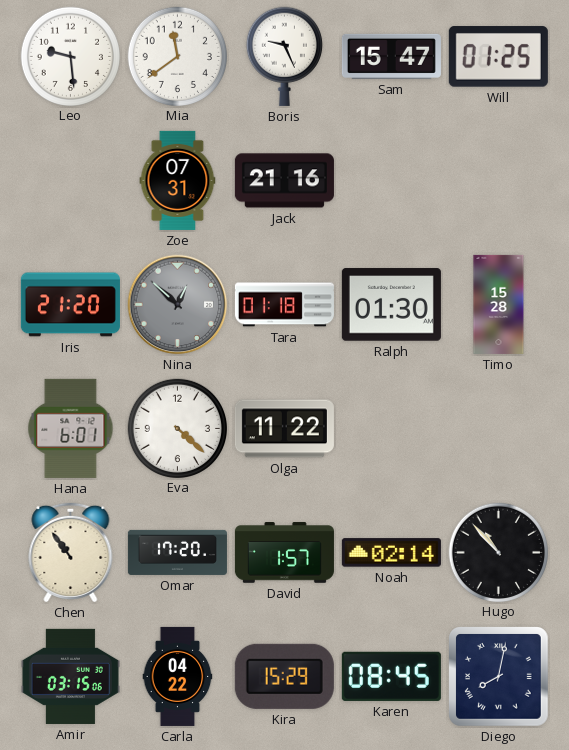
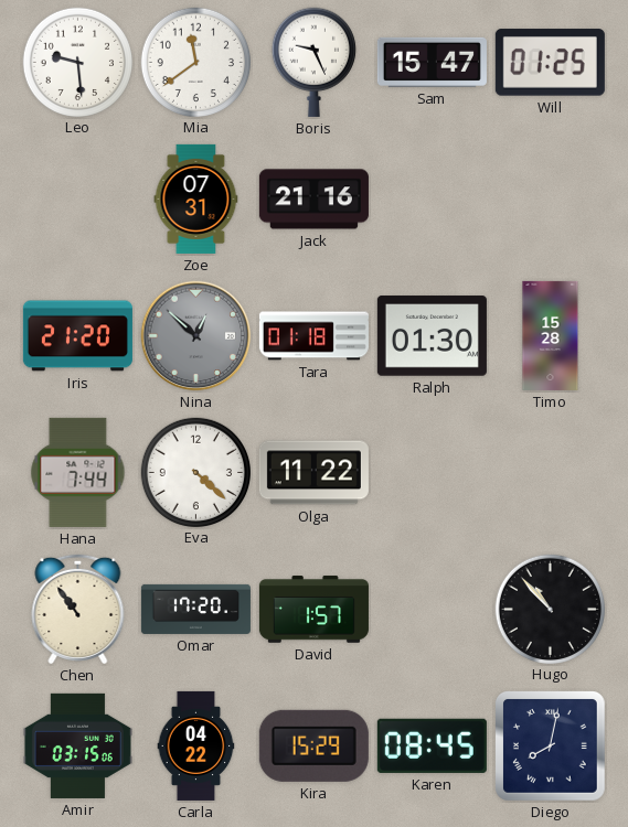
Hana: 6:01 -> 7:44
Noah: 02:14 -> none
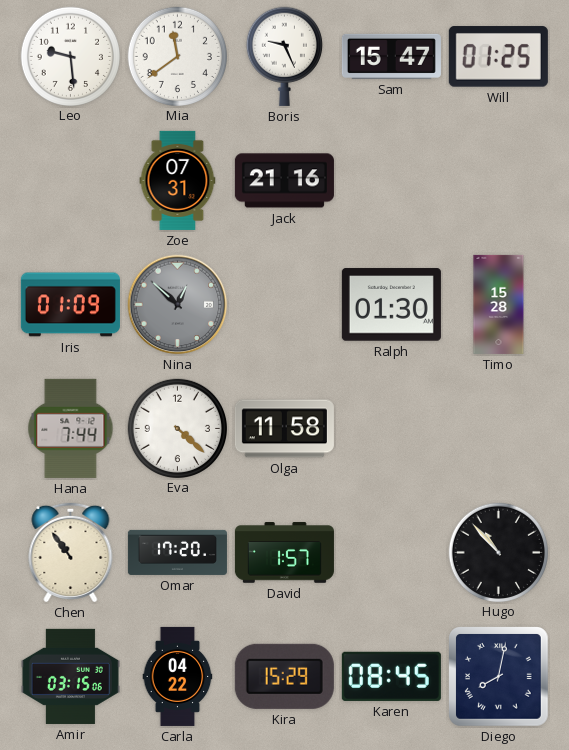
Iris: 21:20 -> 01:09
Tara: 01:18 -> none
Olga: 11:22 -> 11:58
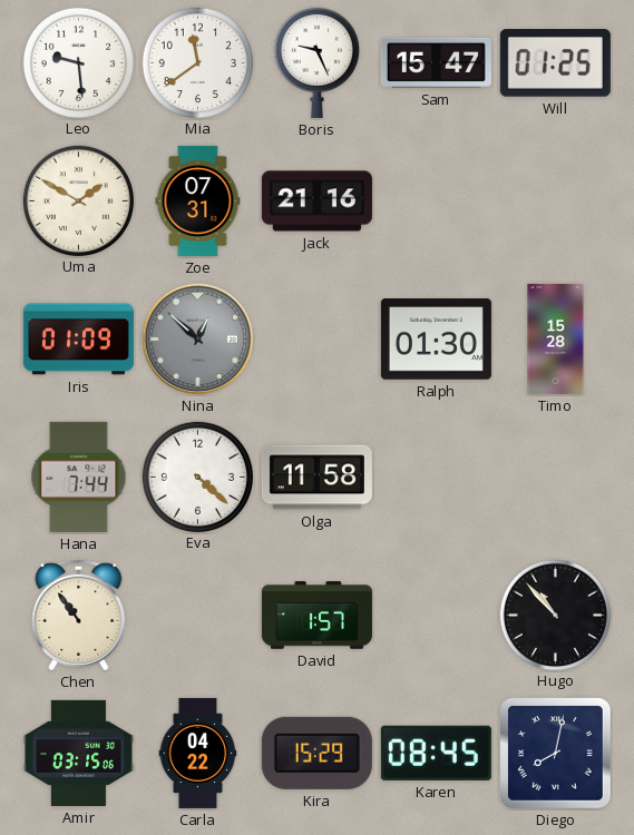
Uma: none -> 1:50
Omar: 17:20 -> none
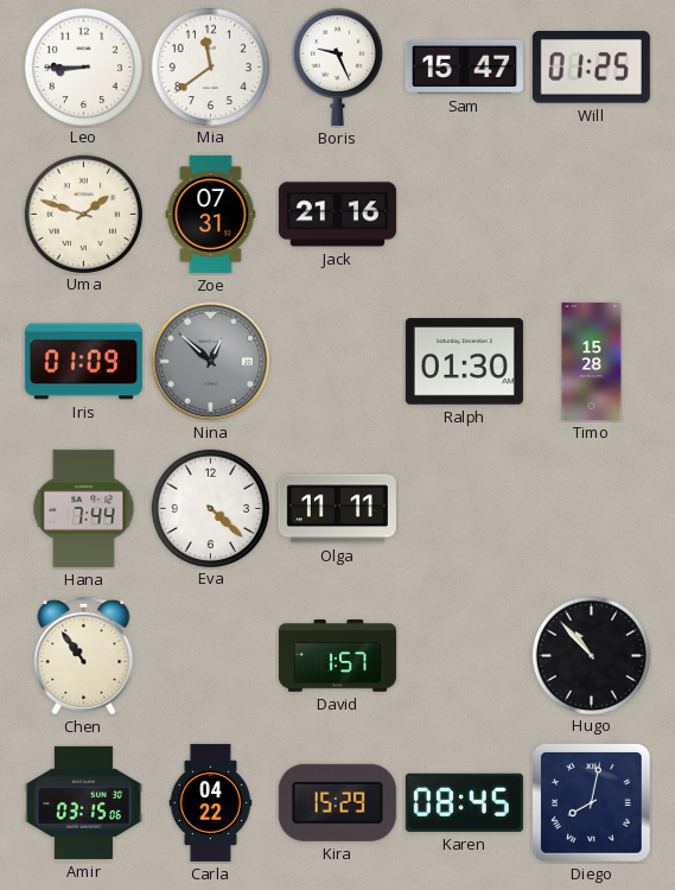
Leo: 9:29 -> 8:45
Uma: 1:50 -> 1:48
Olga: 11:58 -> 11:11
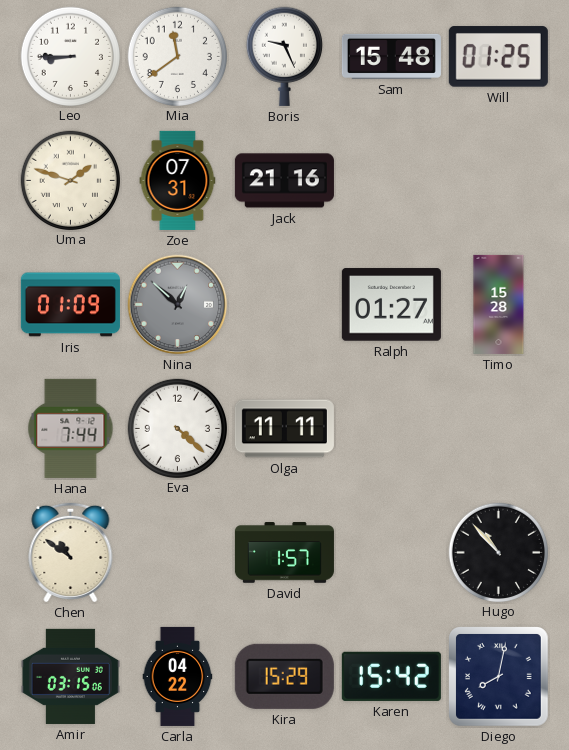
Sam: 15:47 -> 15:48
Ralph: 01:30 -> 01:27
Chen: 10:54 -> 10:51
Karen: 08:45 -> 15:42
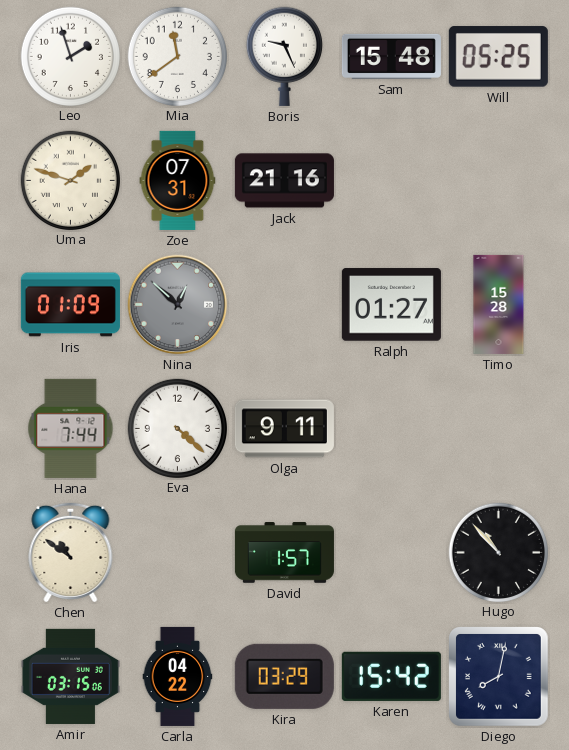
Leo: 8:45 -> 1:57
Will: 01:25 -> 05:25
Olga: 11:11 -> 9:11
Kira: 15:29 -> 03:29
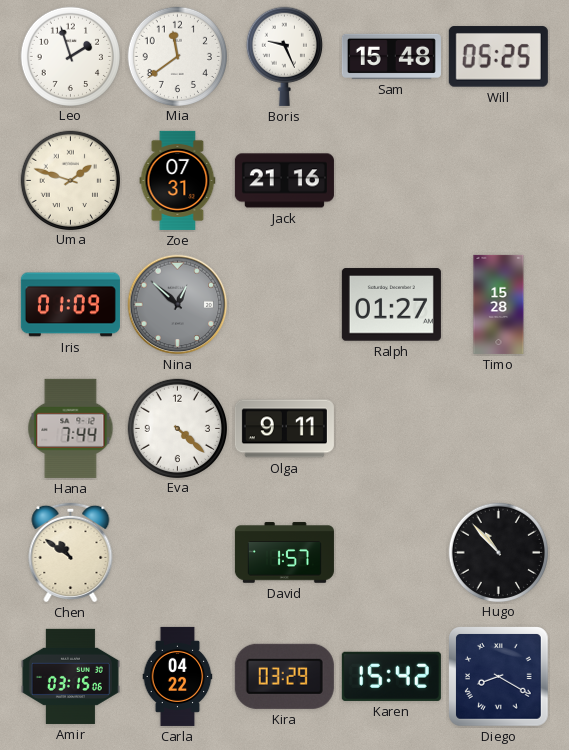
Diego: 8:02 -> 8:20
